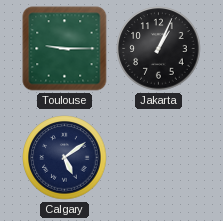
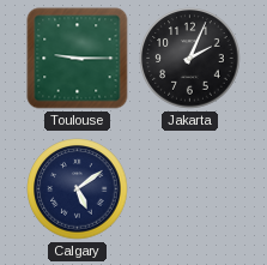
Jakarta: 1:04 -> 2:04
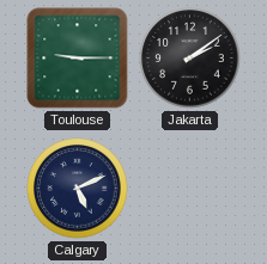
Jakarta: 2:04 -> 2:09
Calgary: 5:09 -> 5:11
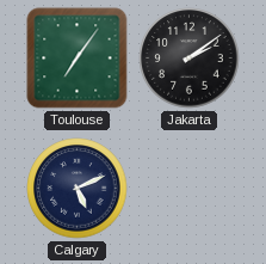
Toulouse: 9:15 -> 7:06
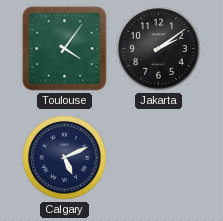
Toulouse: 7:06 -> 4:06
